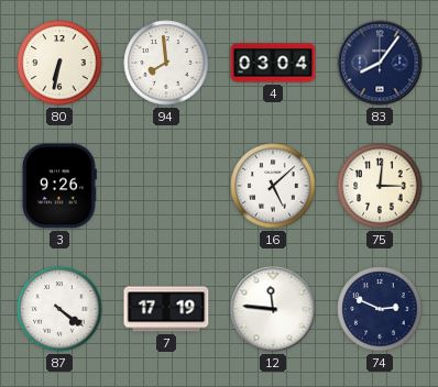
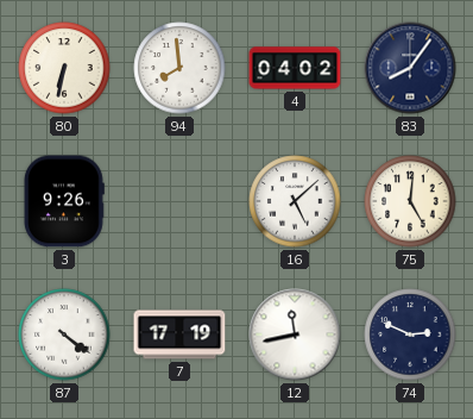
4: 03:04 -> 04:02
75: 3:01 -> 5:01
12: 11:46 -> 11:43
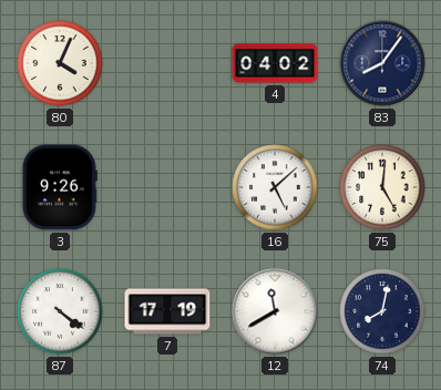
80: 6:32 -> 4:04
94: 7:59 -> none
12: 11:43 -> 11:40
74: 2:49 -> 8:02
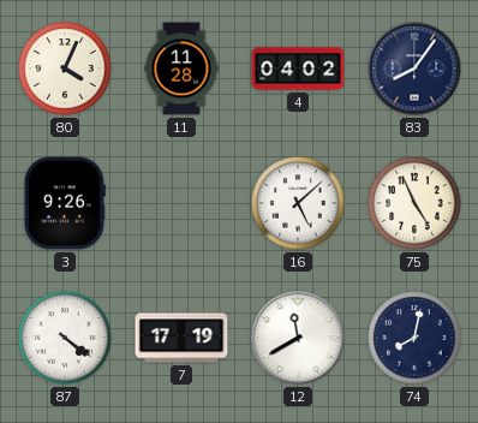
11: none -> 11:28
75: 5:01 -> 4:56
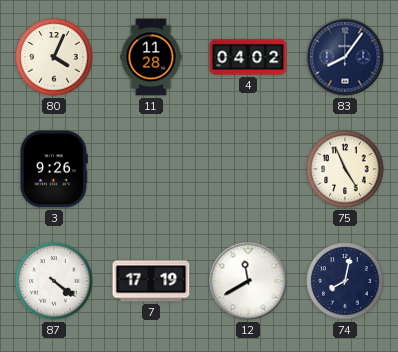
16: 5:08 -> none
